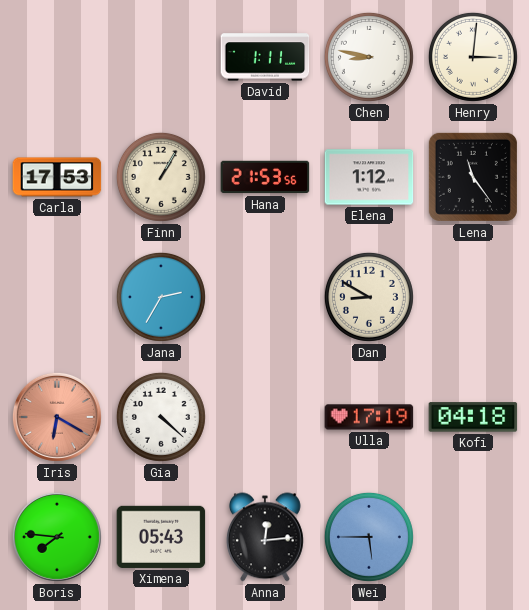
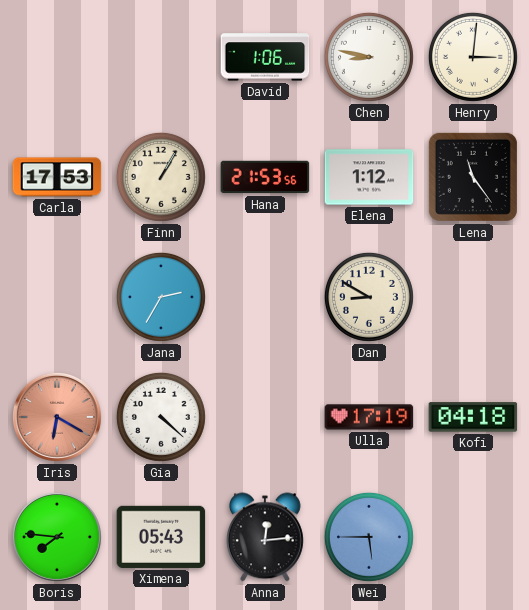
David: 1:11 -> 1:06
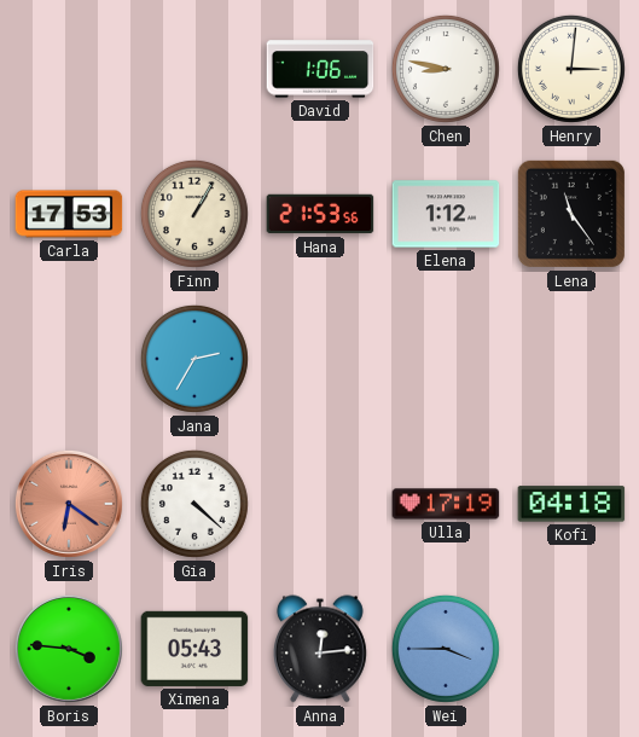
Dan: 8:50 -> none
Iris: 6:20 -> 6:21
Boris: 7:46 -> 3:46
Wei: 5:45 -> 3:45
